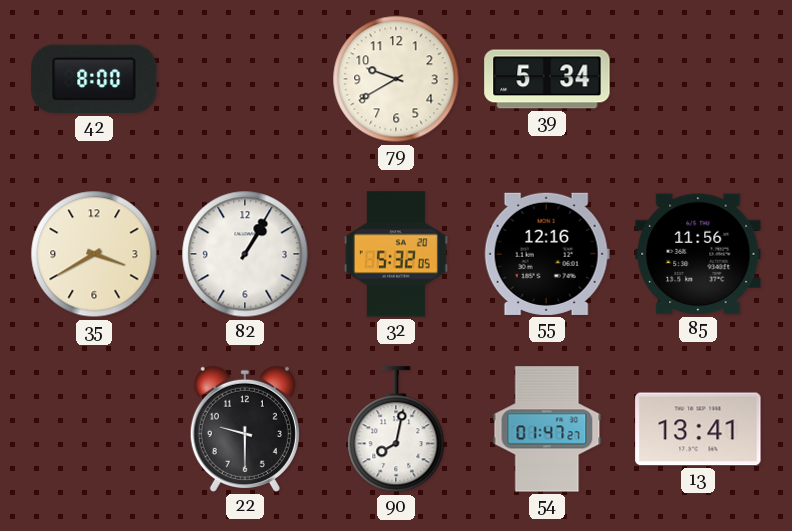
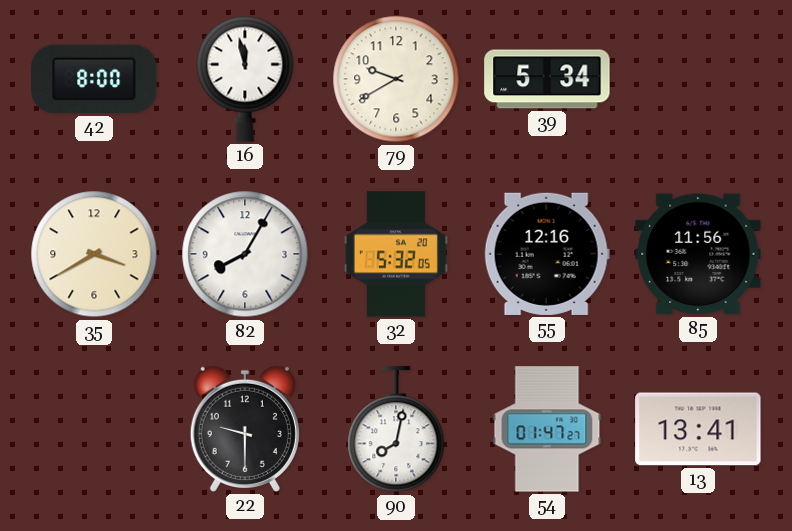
16: none -> 11:58
82: 1:05 -> 8:05
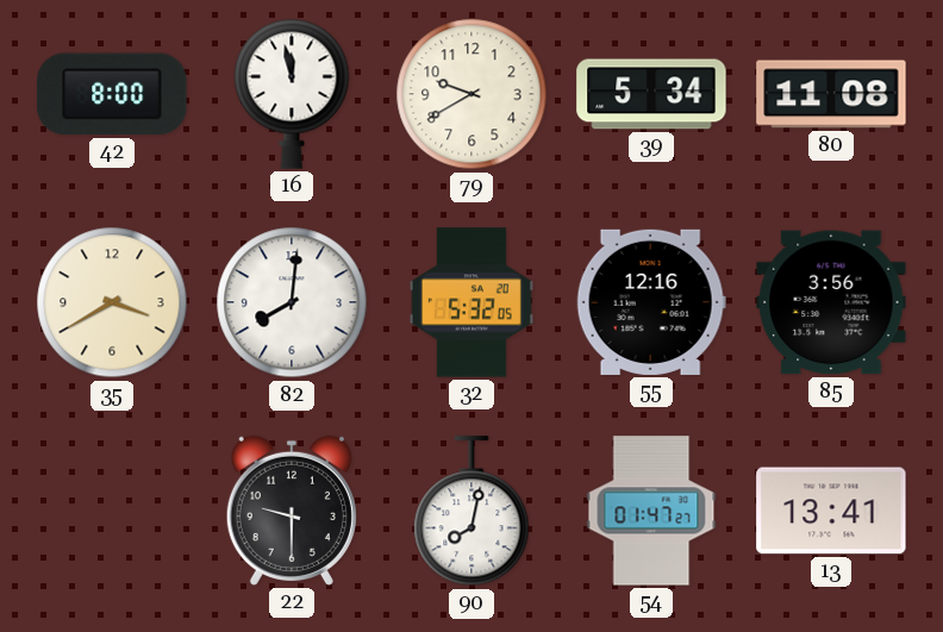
80: none -> 11:08
82: 8:05 -> 8:01
85: 11:56 -> 3:56
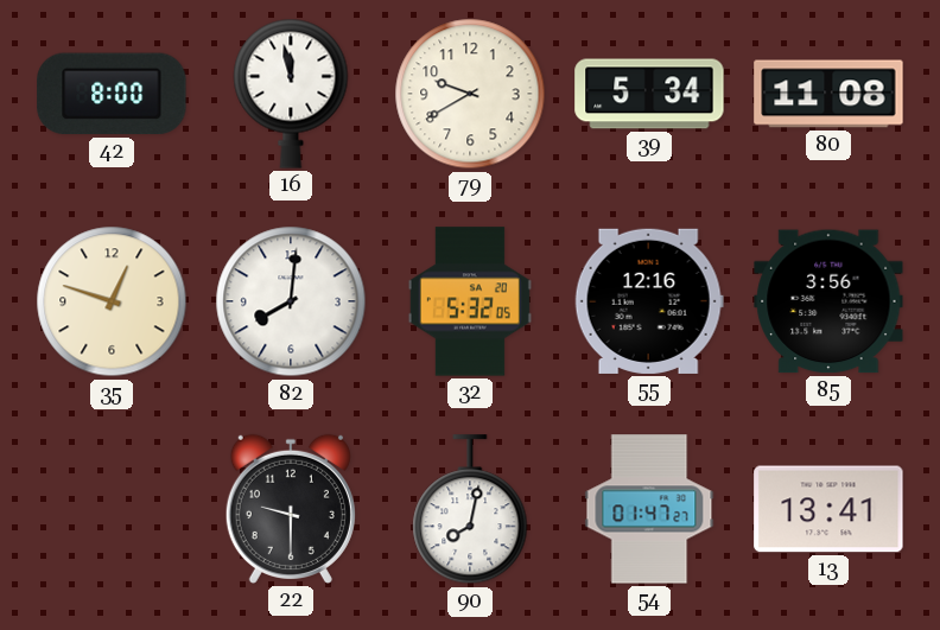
35: 3:40 -> 12:48
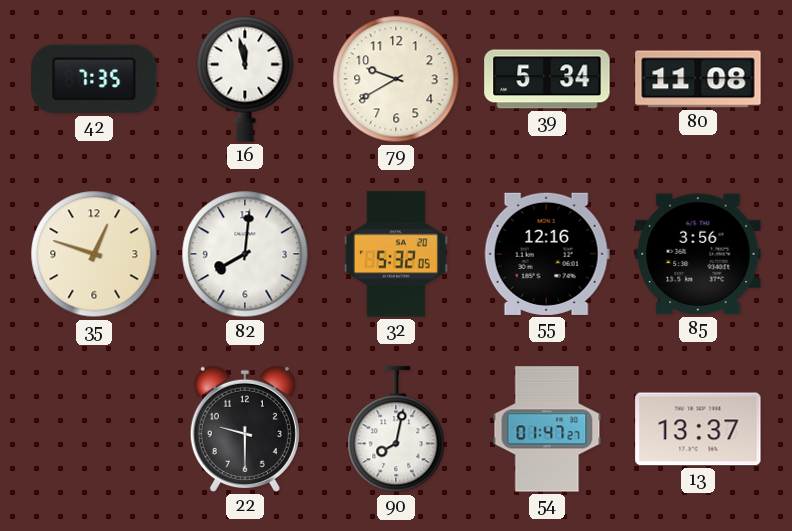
42: 8:00 -> 7:35
13: 13:41 -> 13:37
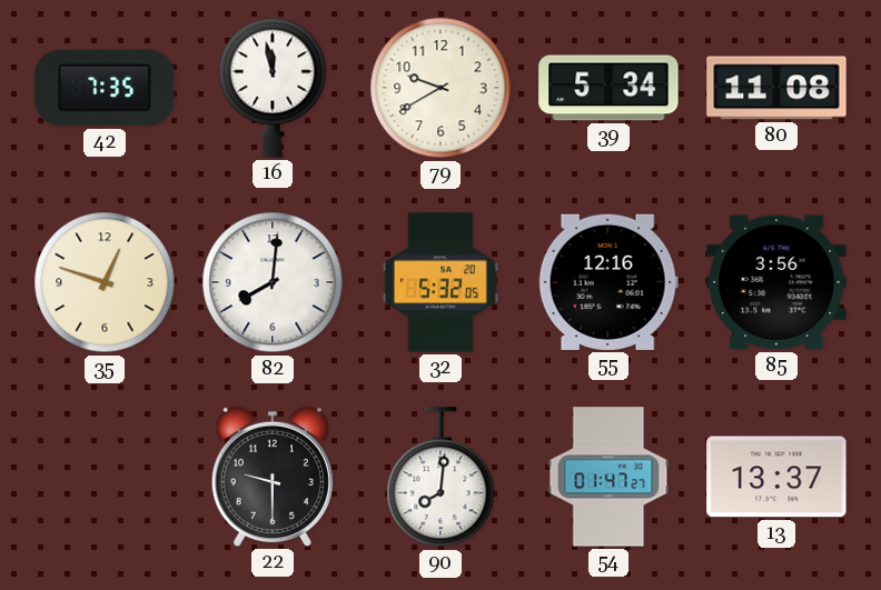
90: 8:02 -> 8:01
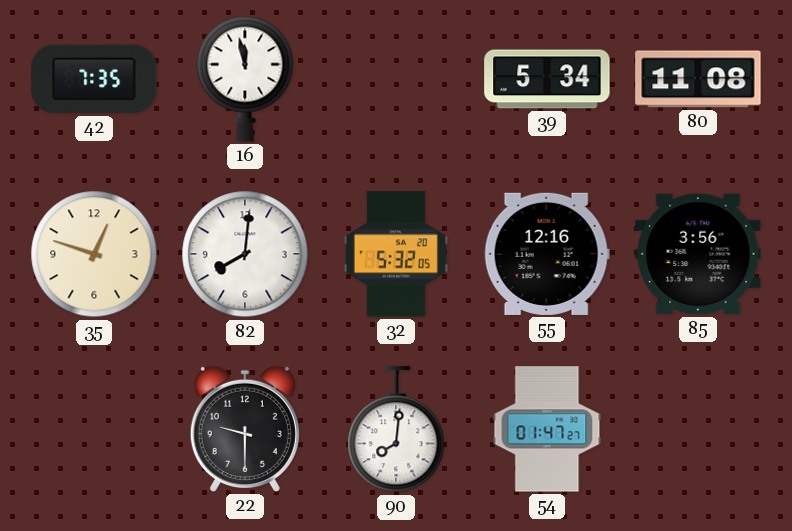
79: 9:40 -> none
13: 13:37 -> none
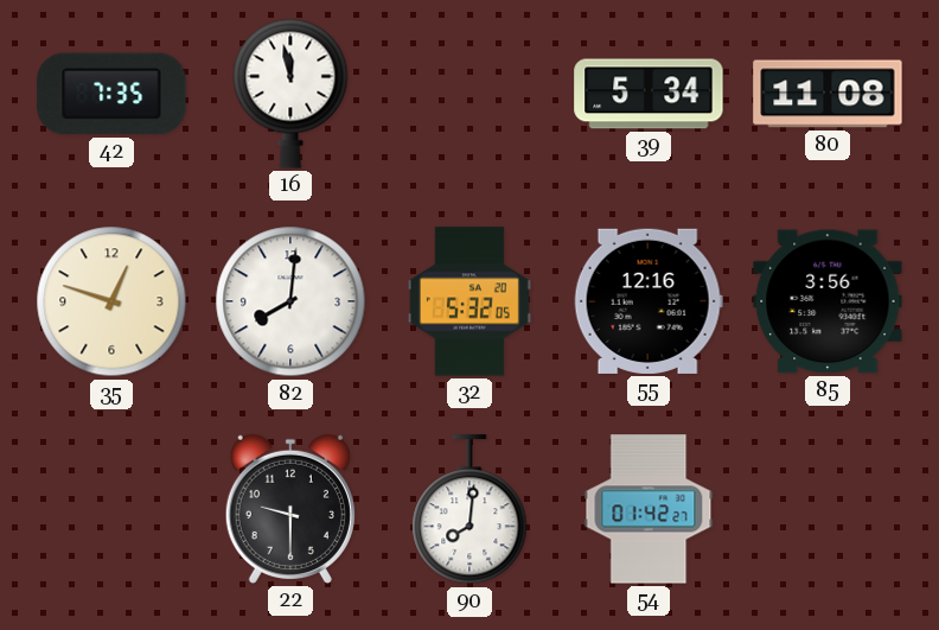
54: 01:47 -> 01:42
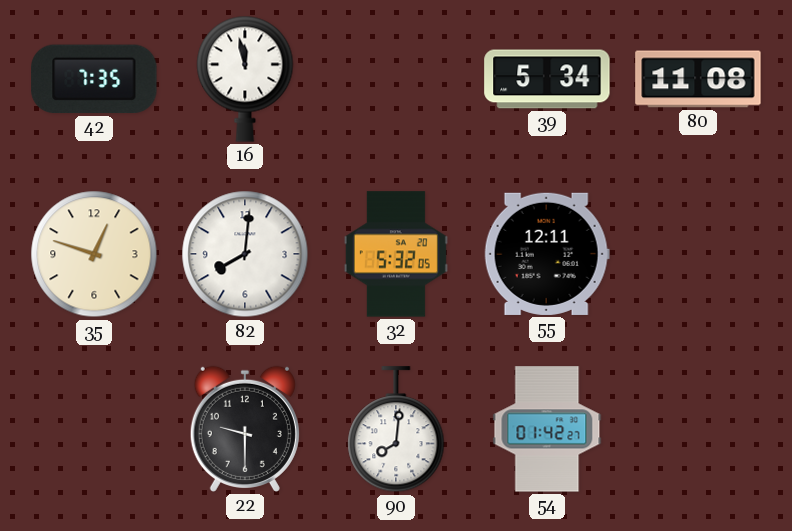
55: 12:16 -> 12:11
85: 3:56 -> none
